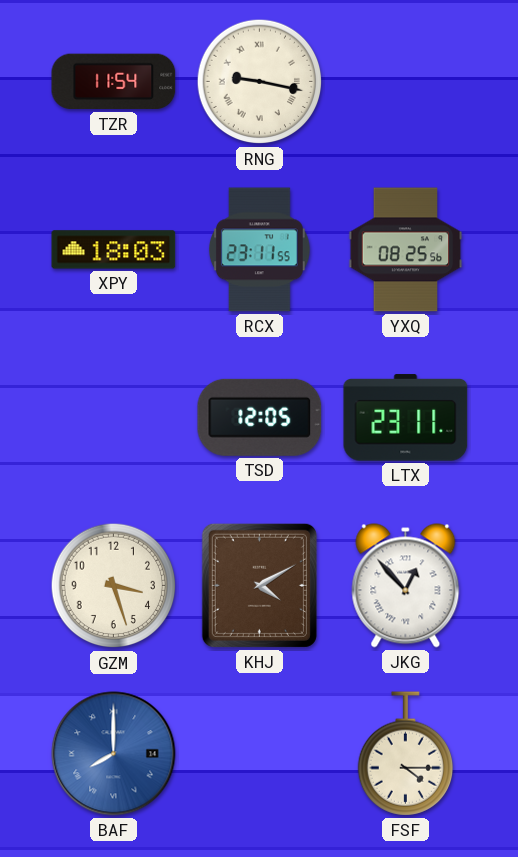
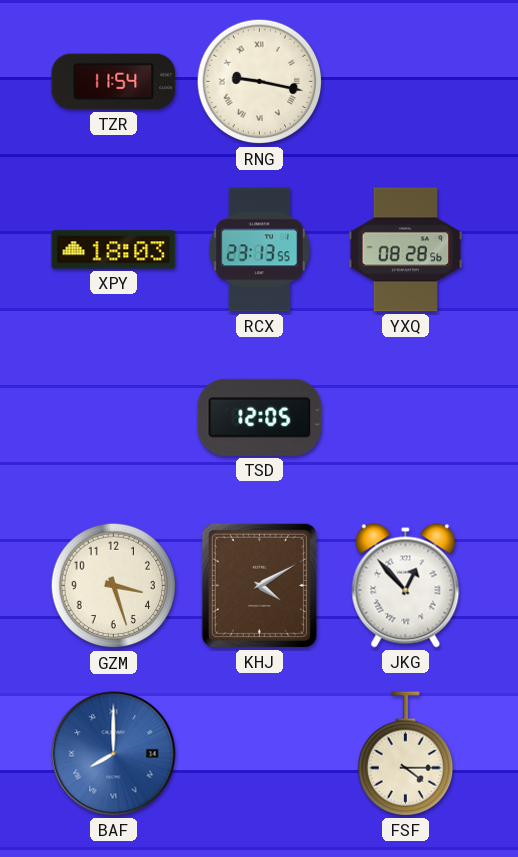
RCX: 23:11 -> 23:13
YXQ: 08:25 -> 08:28
LTX: 23:11 -> none
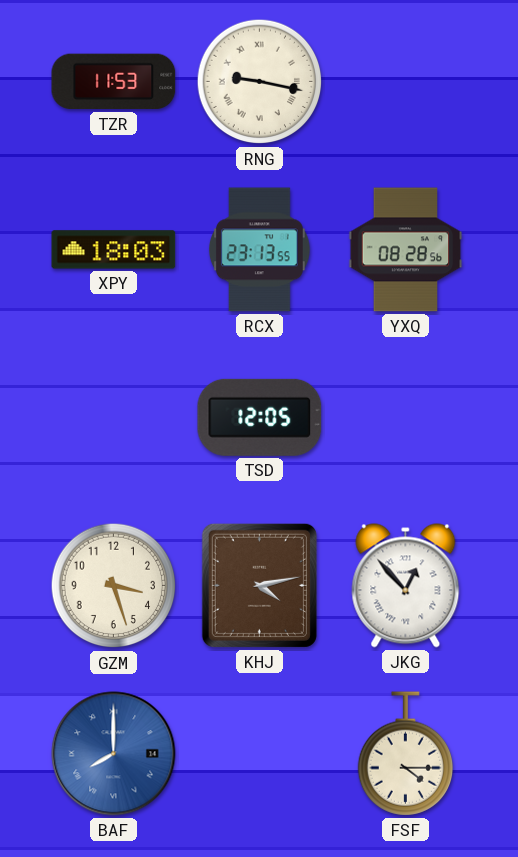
TZR: 11:54 -> 11:53
KHJ: 4:10 -> 4:13
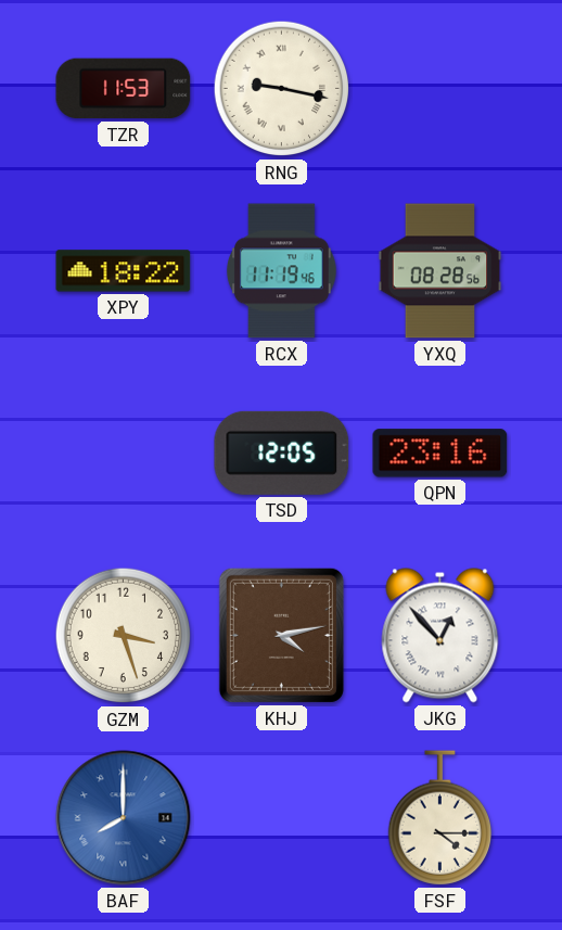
XPY: 18:03 -> 18:22
RCX: 23:13 -> 11:19
QPN: none -> 23:16
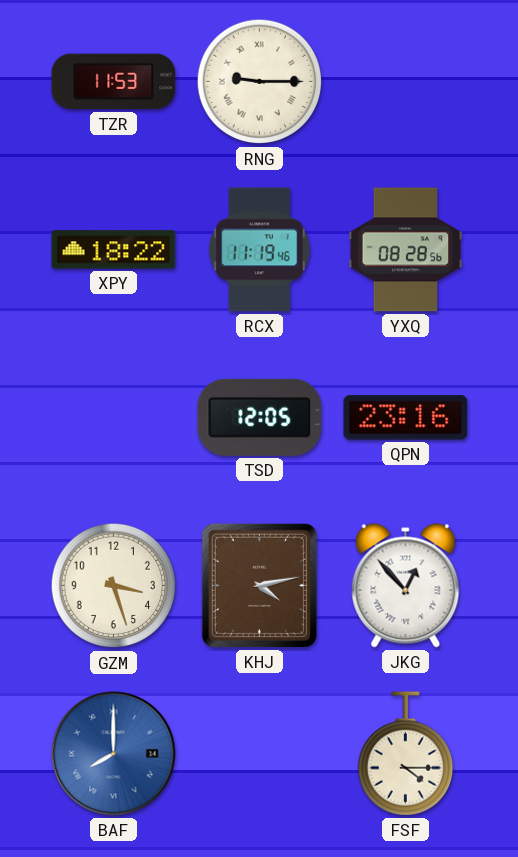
RNG: 9:17 -> 9:15
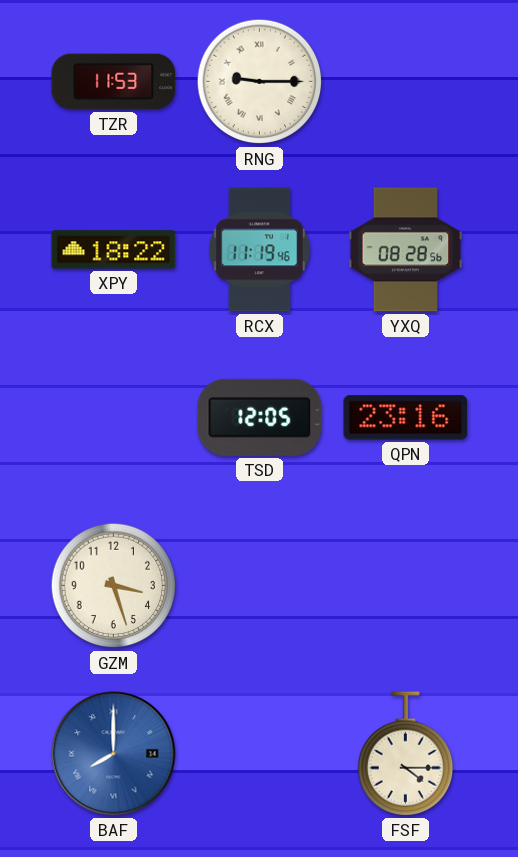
KHJ: 4:13 -> none
JKG: 12:53 -> none
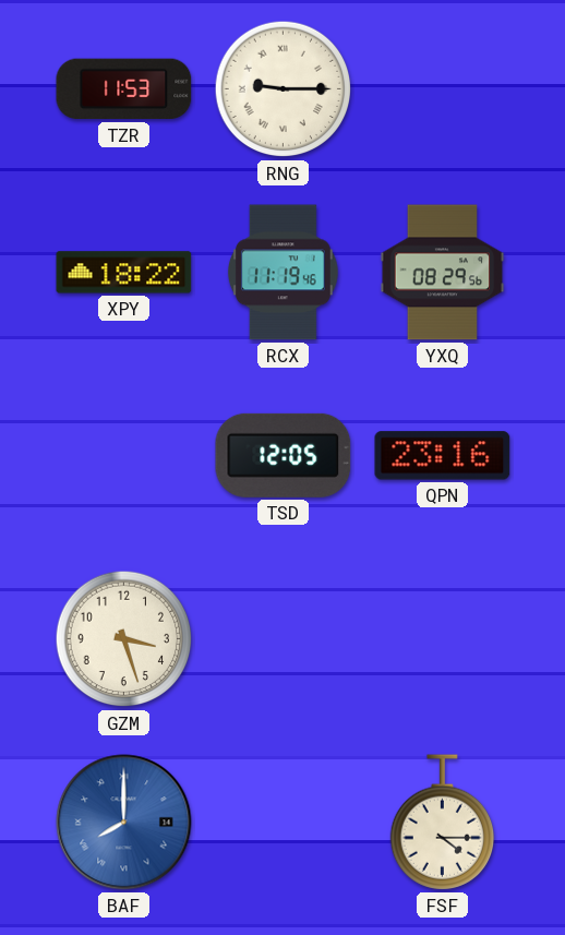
YXQ: 08:28 -> 08:29
